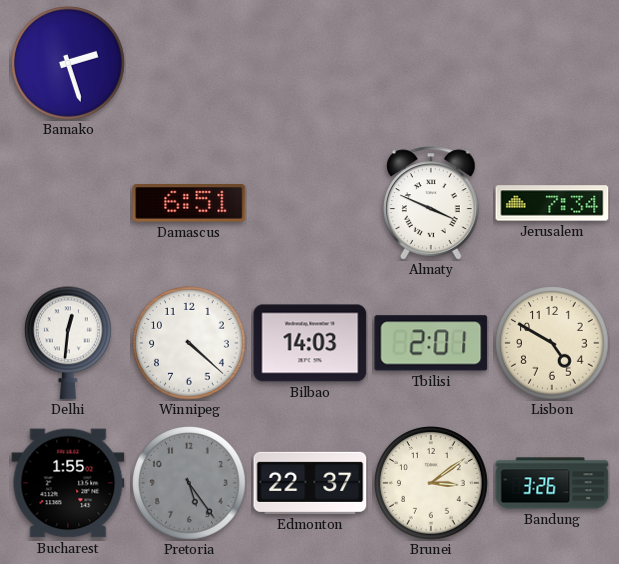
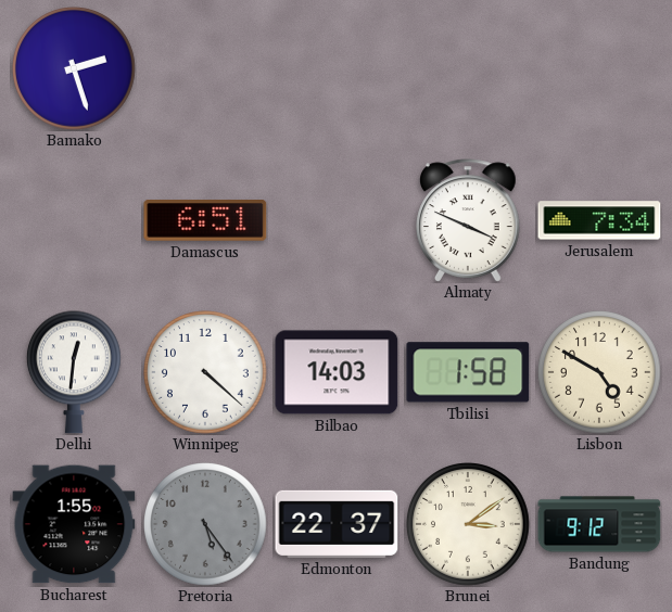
Tbilisi: 2:01 -> 1:58
Bandung: 3:26 -> 9:12
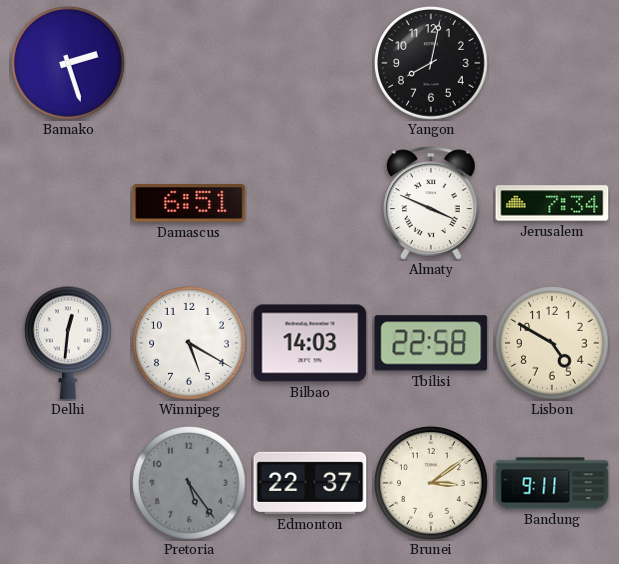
Yangon: none -> 8:02
Winnipeg: 4:22 -> 5:20
Tbilisi: 1:58 -> 22:58
Bucharest: 1:55 -> none
Bandung: 9:12 -> 9:11
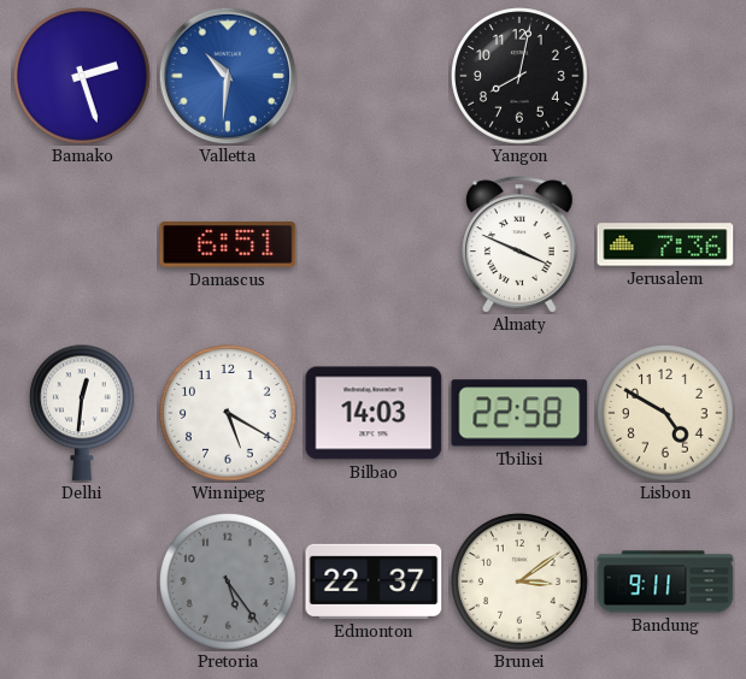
Valletta: none -> 10:31
Jerusalem: 7:34 -> 7:36
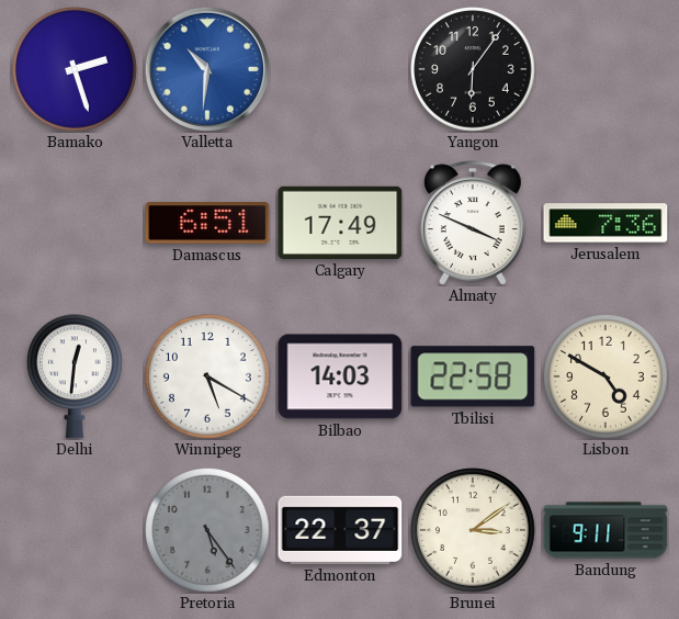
Yangon: 8:02 -> 6:06
Calgary: none -> 17:49
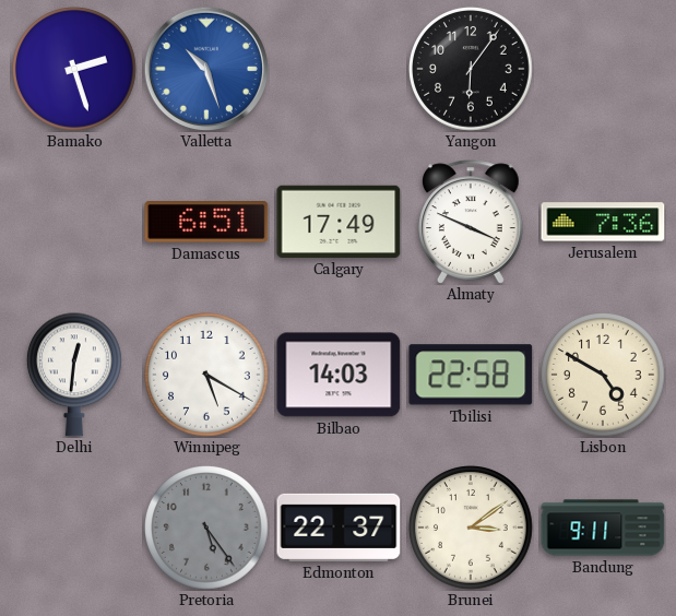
Valletta: 10:31 -> 10:27
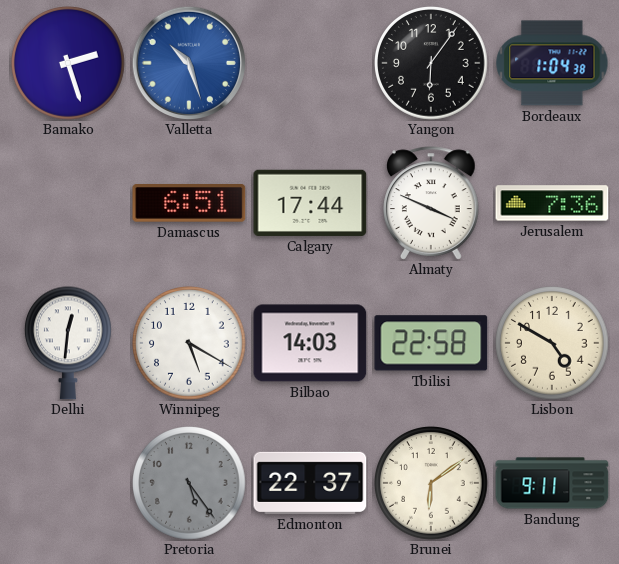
Bordeaux: none -> 1:04
Calgary: 17:49 -> 17:44
Brunei: 3:09 -> 6:09
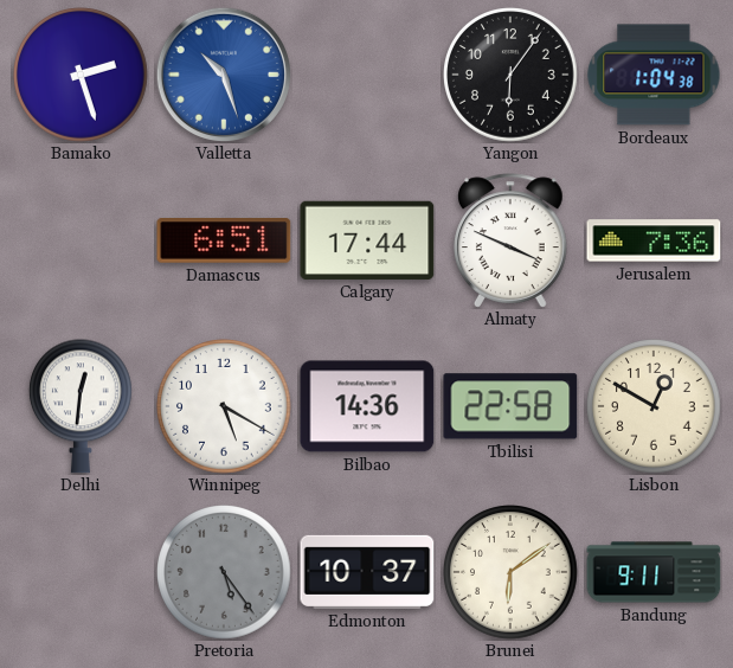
Bilbao: 14:03 -> 14:36
Lisbon: 4:50 -> 12:50
Edmonton: 22:37 -> 10:37
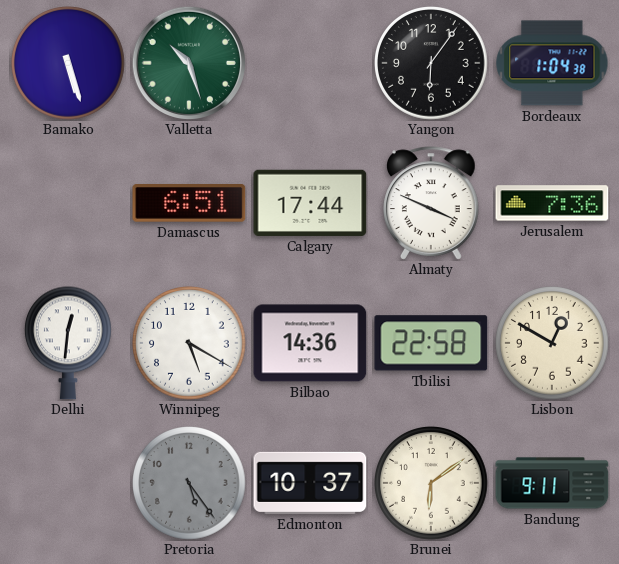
Bamako: 2:27 -> 5:27
Valletta dial: blue -> green
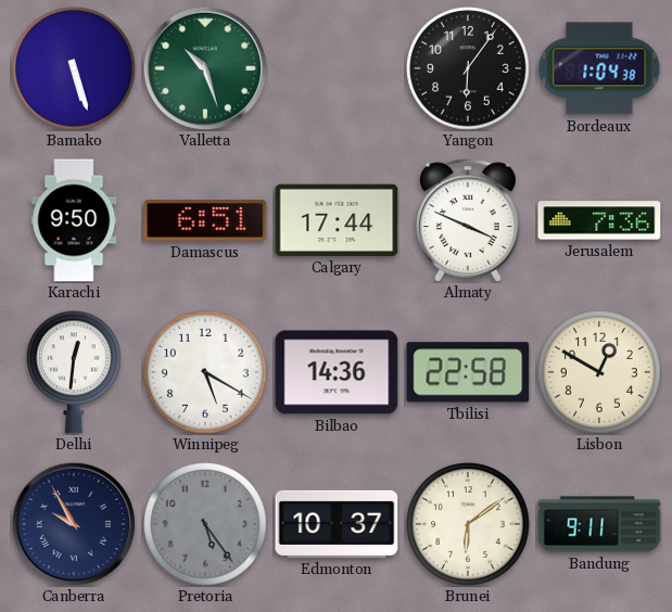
Karachi: none -> 9:50
Canberra: none -> 9:55
